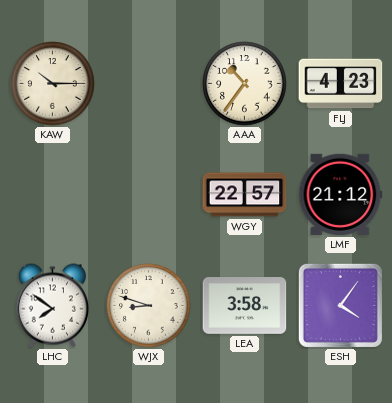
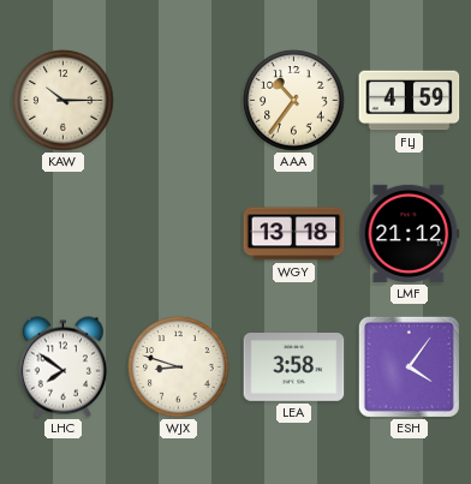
FLJ: 4:23 -> 4:59
WGY: 22:57 -> 13:18
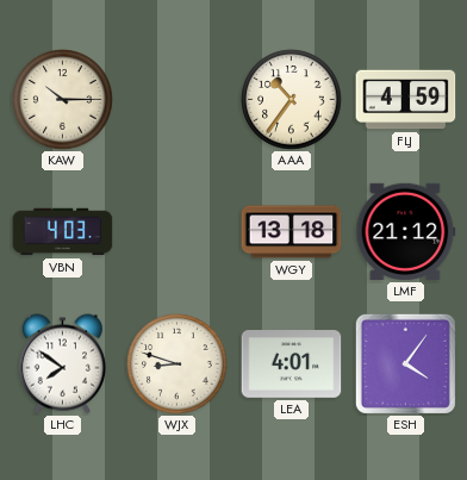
VBN: none -> 4:03
LEA: 3:58 -> 4:01
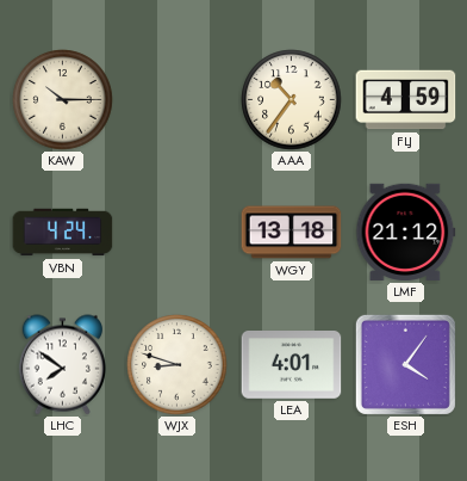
VBN: 4:03 -> 4:24
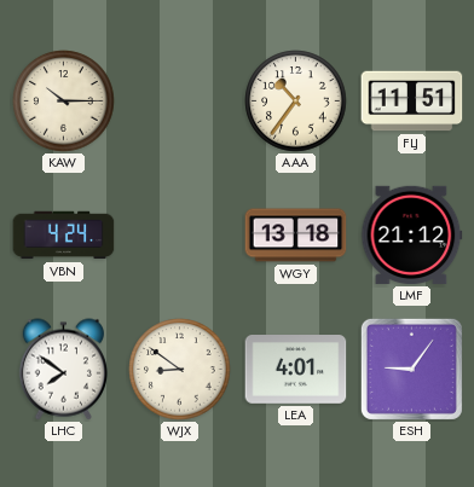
FLJ: 4:59 -> 11:51
WJX: 8:48 -> 8:51
ESH: 4:06 -> 9:06
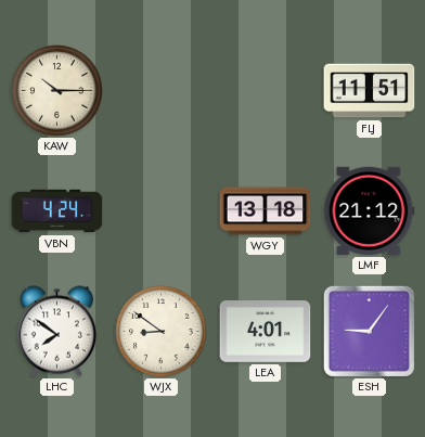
AAA: 10:36 -> none
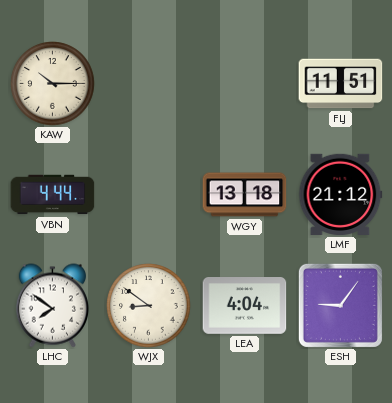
VBN: 4:24 -> 4:44
LEA: 4:01 -> 4:04
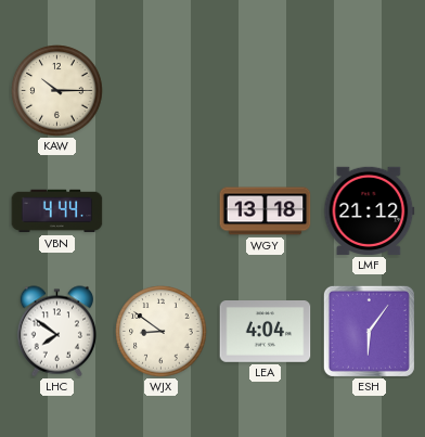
FLJ: 11:51 -> none
ESH: 9:06 -> 6:06
